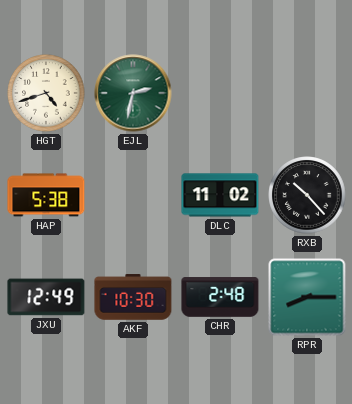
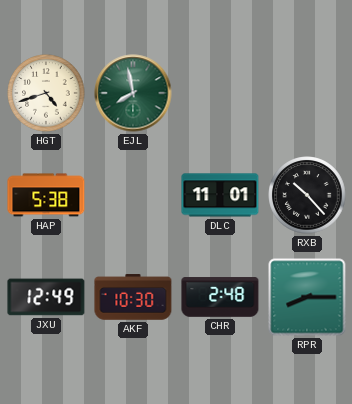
EJL: 2:32 -> 7:58
DLC: 11:02 -> 11:01
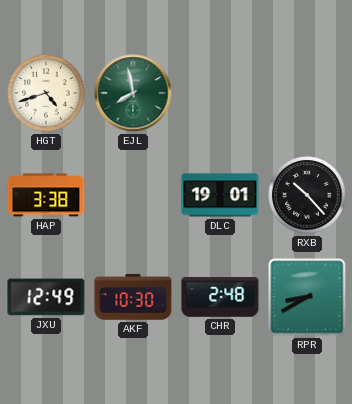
HAP: 5:38 -> 3:38
DLC: 11:01 -> 19:01
RPR: 8:15 -> 8:40
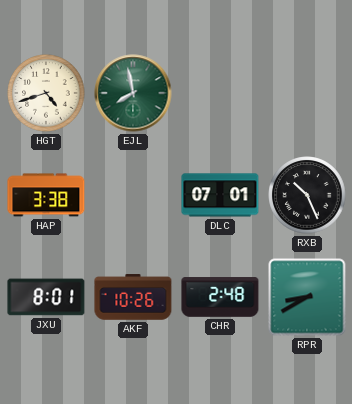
DLC: 19:01 -> 07:01
RXB: 10:23 -> 10:26
JXU: 12:49 -> 8:01
AKF: 10:30 -> 10:26
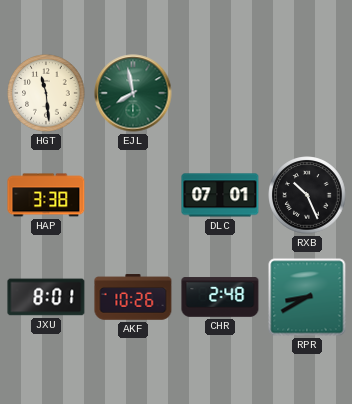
HGT: 4:42 -> 11:29
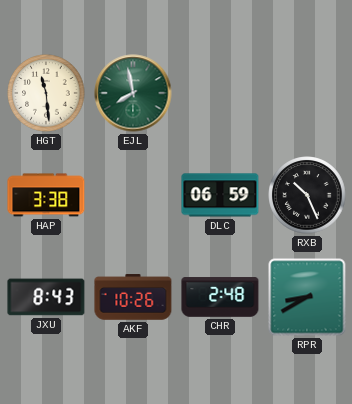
DLC: 07:01 -> 06:59
JXU: 8:01 -> 8:43
